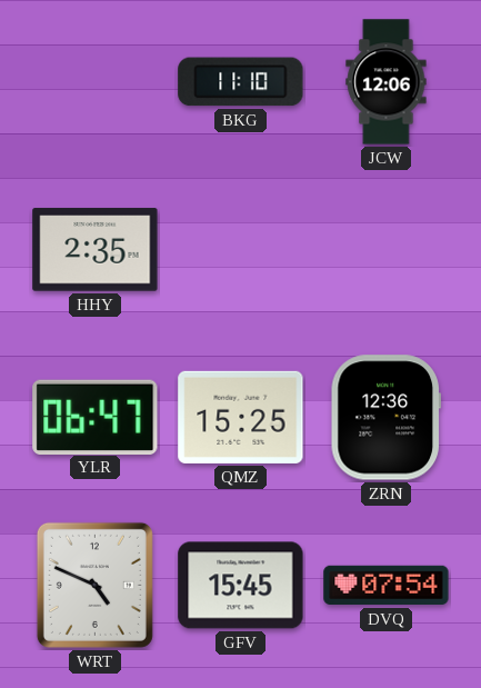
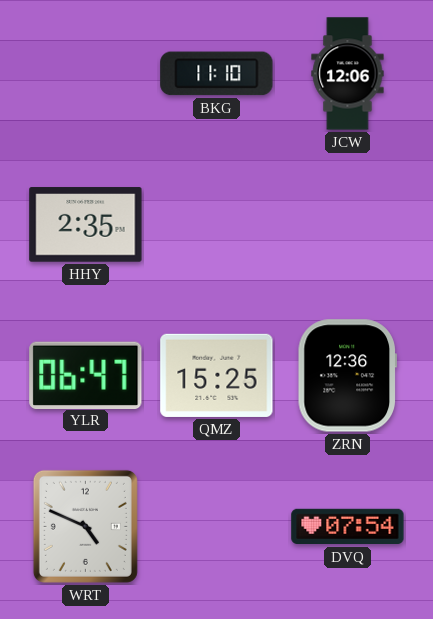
GFV: 15:45 -> none
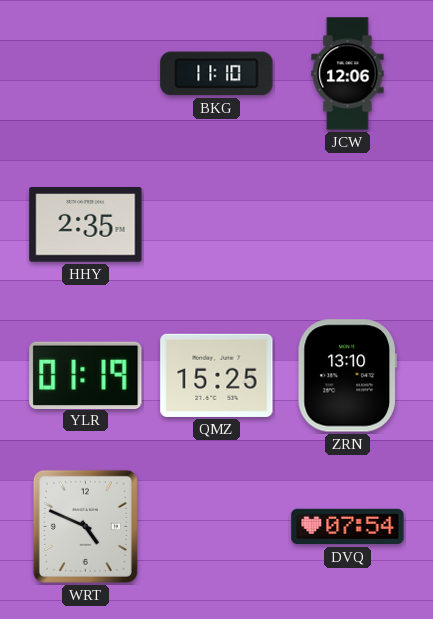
YLR: 06:47 -> 01:19
ZRN: 12:36 -> 13:10
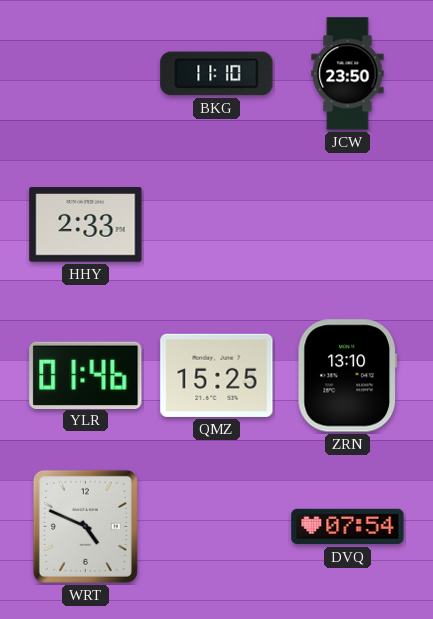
JCW: 12:06 -> 23:50
HHY: 2:35 -> 2:33
YLR: 01:19 -> 01:46
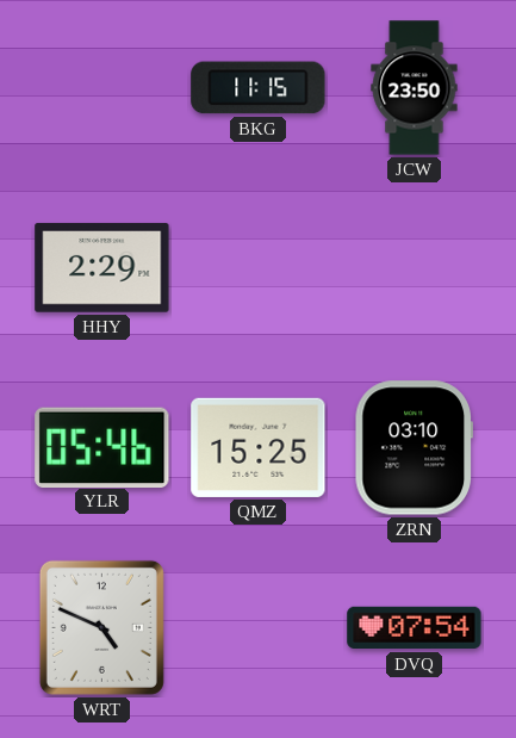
BKG: 11:10 -> 11:15
HHY: 2:33 -> 2:29
YLR: 01:46 -> 05:46
ZRN: 13:10 -> 03:10
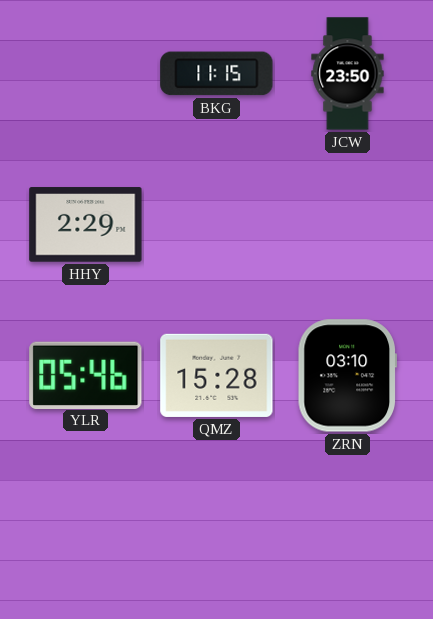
QMZ: 15:25 -> 15:28
WRT: 4:49 -> none
DVQ: 07:54 -> none
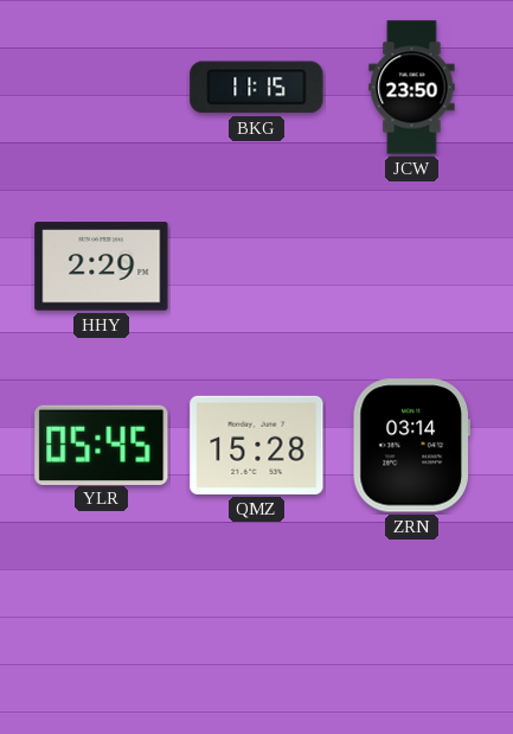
YLR: 05:46 -> 05:45
ZRN: 03:10 -> 03:14
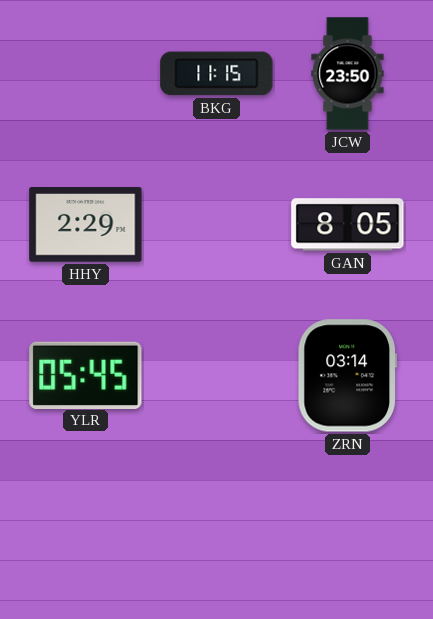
GAN: none -> 8:05
QMZ: 15:28 -> none
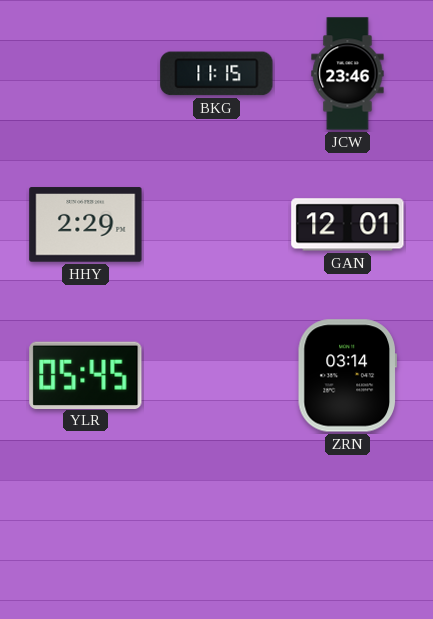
JCW: 23:50 -> 23:46
GAN: 8:05 -> 12:01
